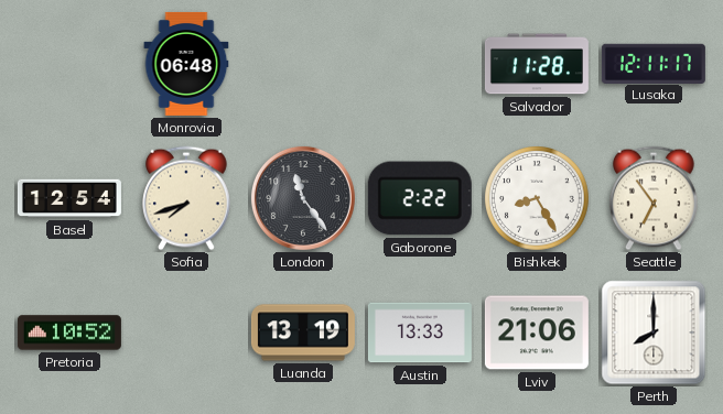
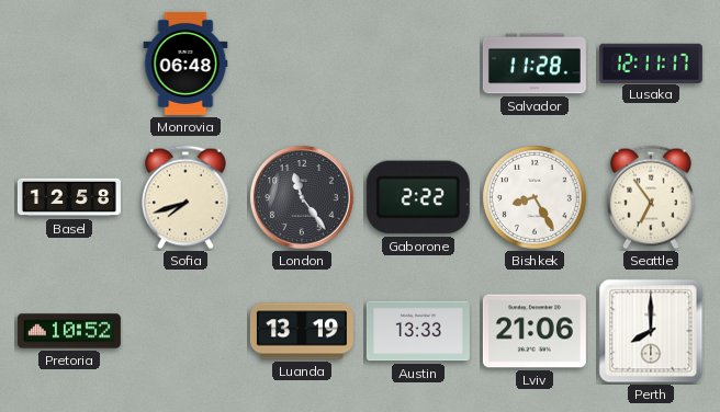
Basel: 12:54 -> 12:58
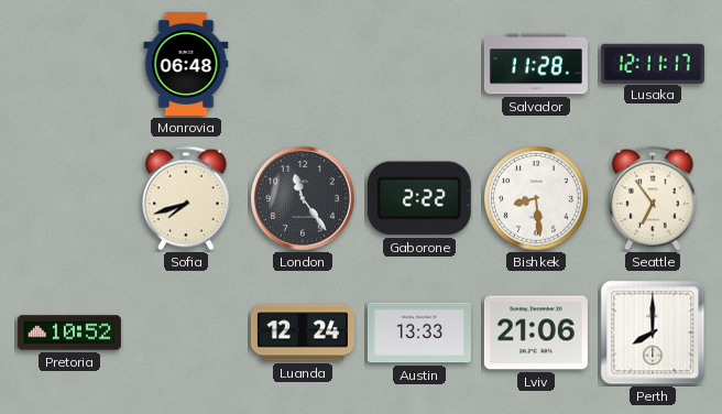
Basel: 12:58 -> none
Bishkek: 8:25 -> 8:29
Luanda: 13:19 -> 12:24
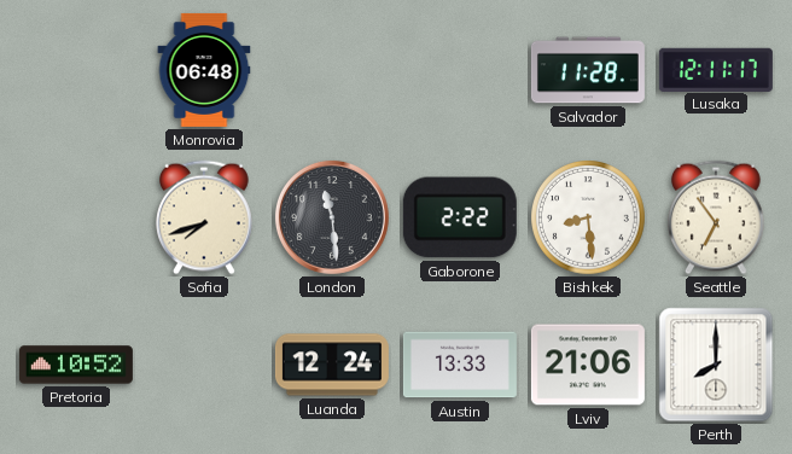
London: 11:24 -> 11:29
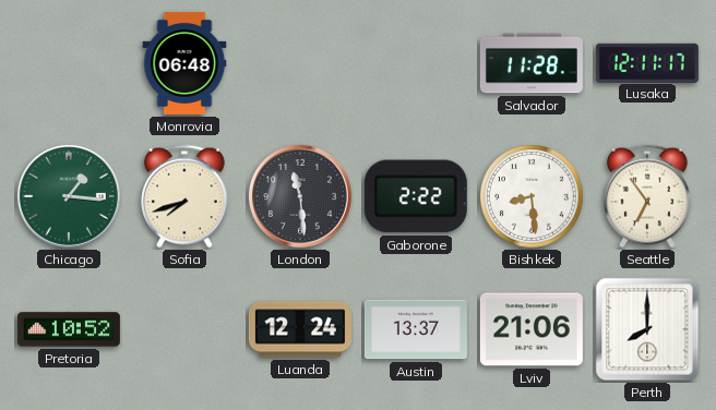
Chicago: none -> 1:16
Austin: 13:33 -> 13:37
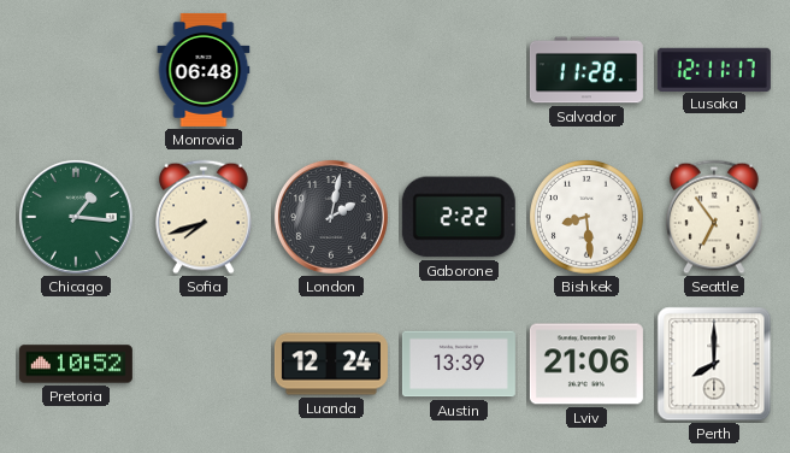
London: 11:29 -> 2:02
Austin: 13:37 -> 13:39
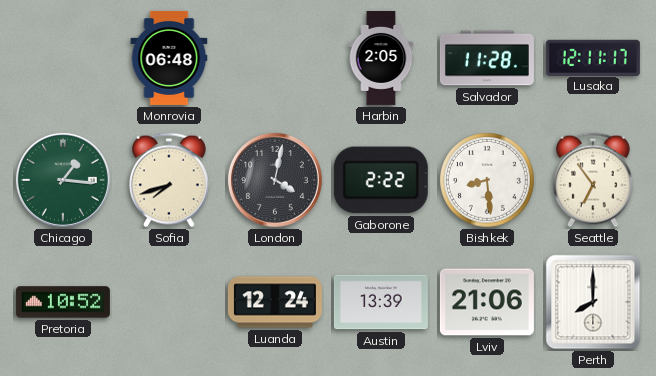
Harbin: none -> 2:05
London: 2:02 -> 4:02
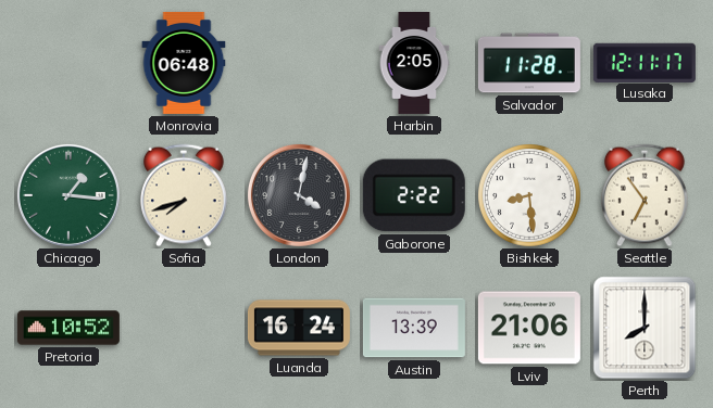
Luanda: 12:24 -> 16:24
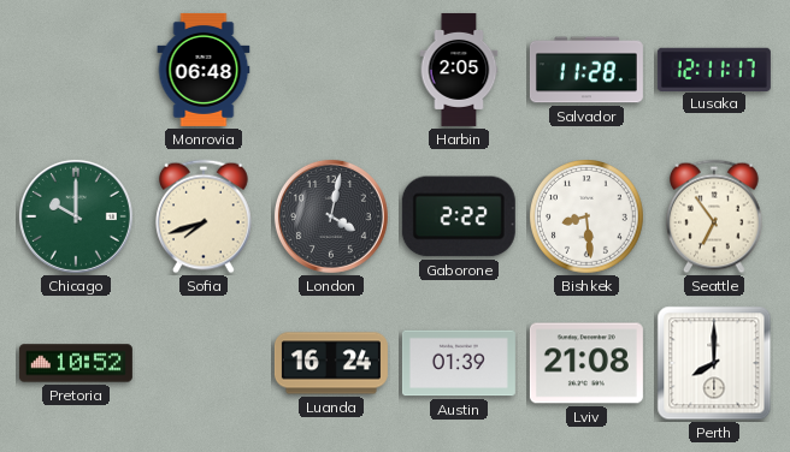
Chicago: 1:16 -> 10:00
Austin: 13:39 -> 01:39
Lviv: 21:06 -> 21:08
